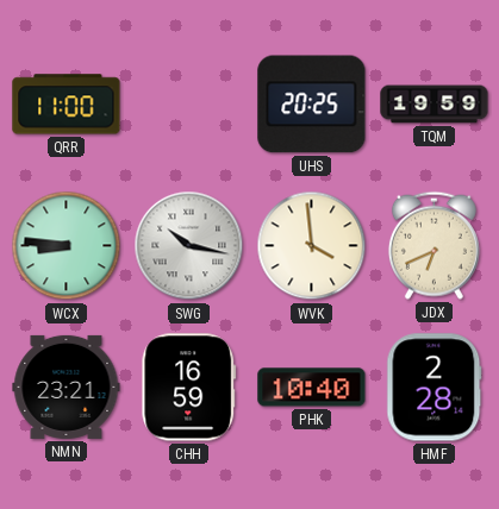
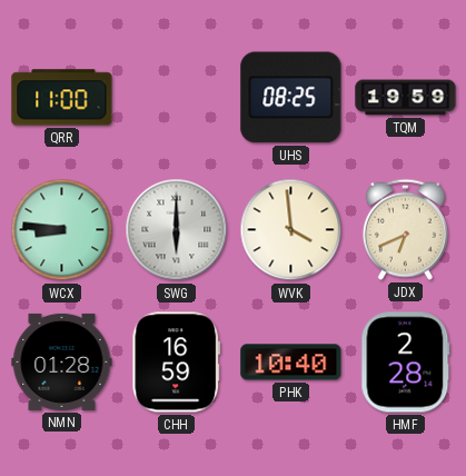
UHS: 20:25 -> 08:25
SWG: 10:17 -> 6:00
NMN: 23:21 -> 01:28
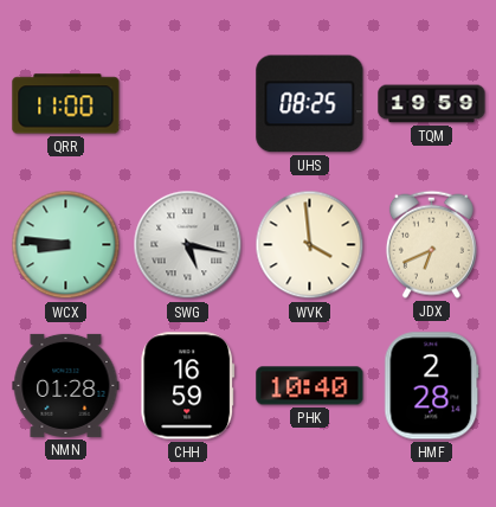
SWG: 6:00 -> 5:17
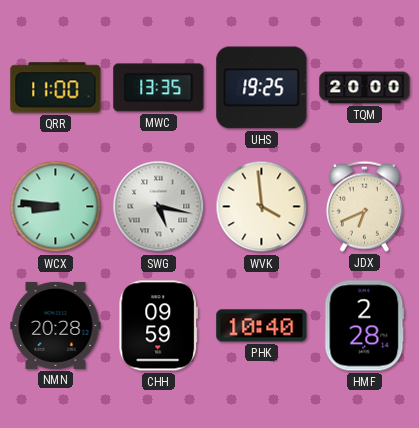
MWC: none -> 13:35
UHS: 08:25 -> 19:25
TQM: 19:59 -> 20:00
NMN: 01:28 -> 20:28
CHH: 16:59 -> 09:59
